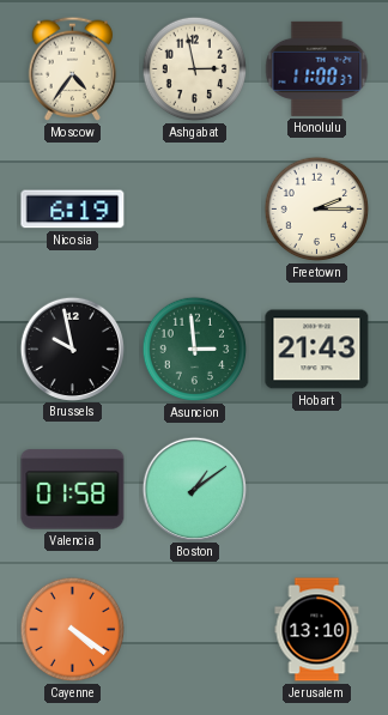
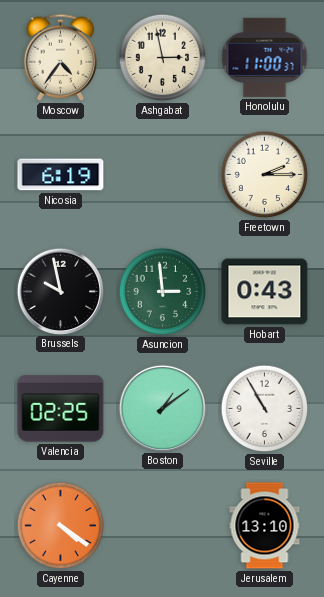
Hobart: 21:43 -> 0:43
Valencia: 01:58 -> 02:25
Seville: none -> 10:55
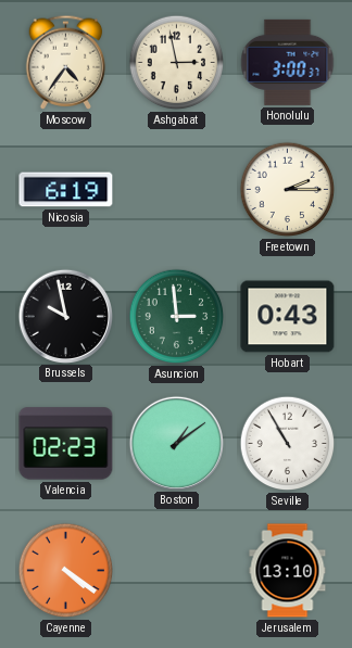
Honolulu: 11:00 -> 3:00
Valencia: 02:25 -> 02:23
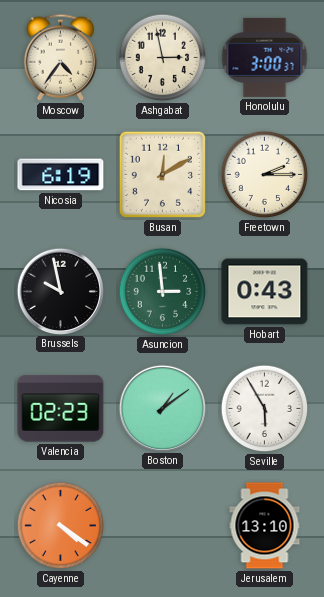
Busan: none -> 12:10
Seville: 10:55 -> 5:55
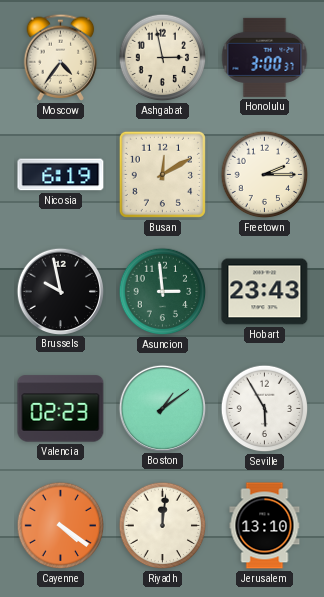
Hobart: 0:43 -> 23:43
Riyadh: none -> 12:01
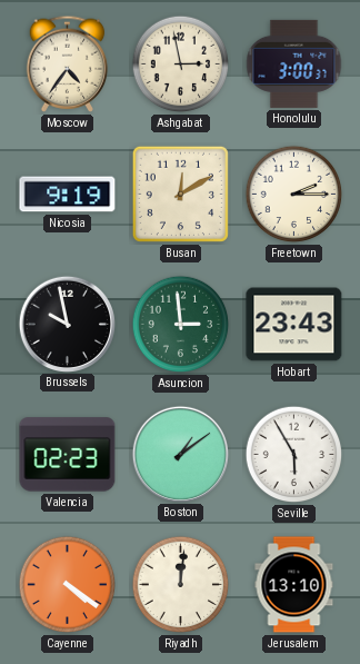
Nicosia: 6:19 -> 9:19
